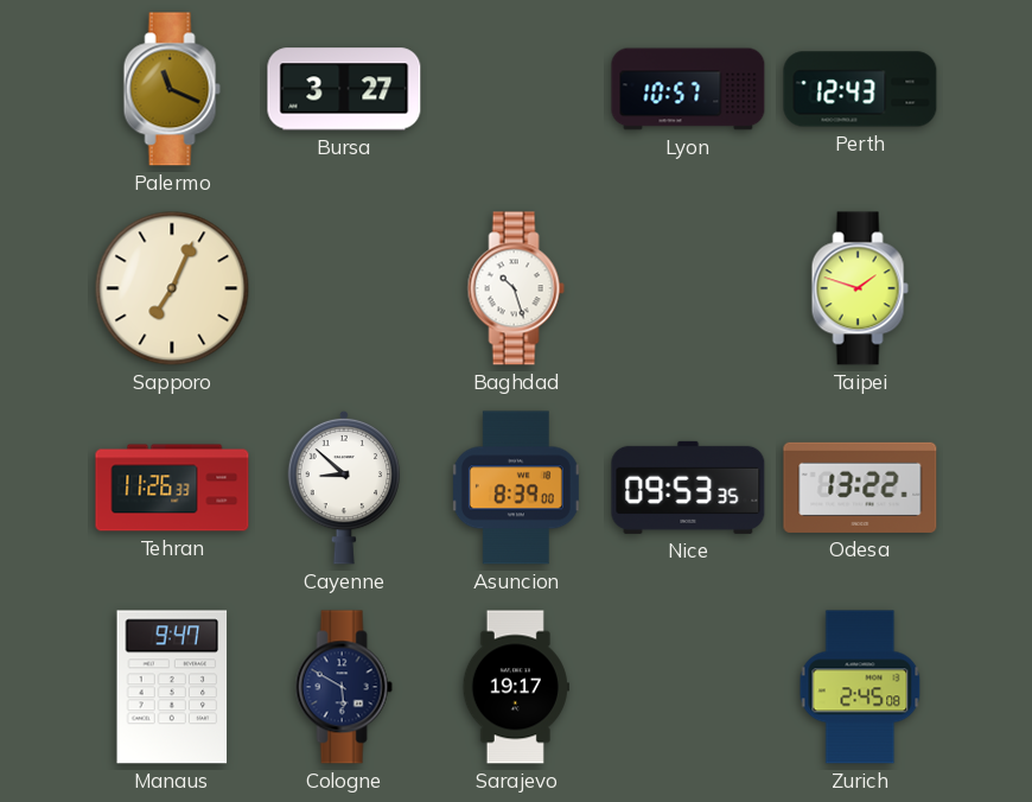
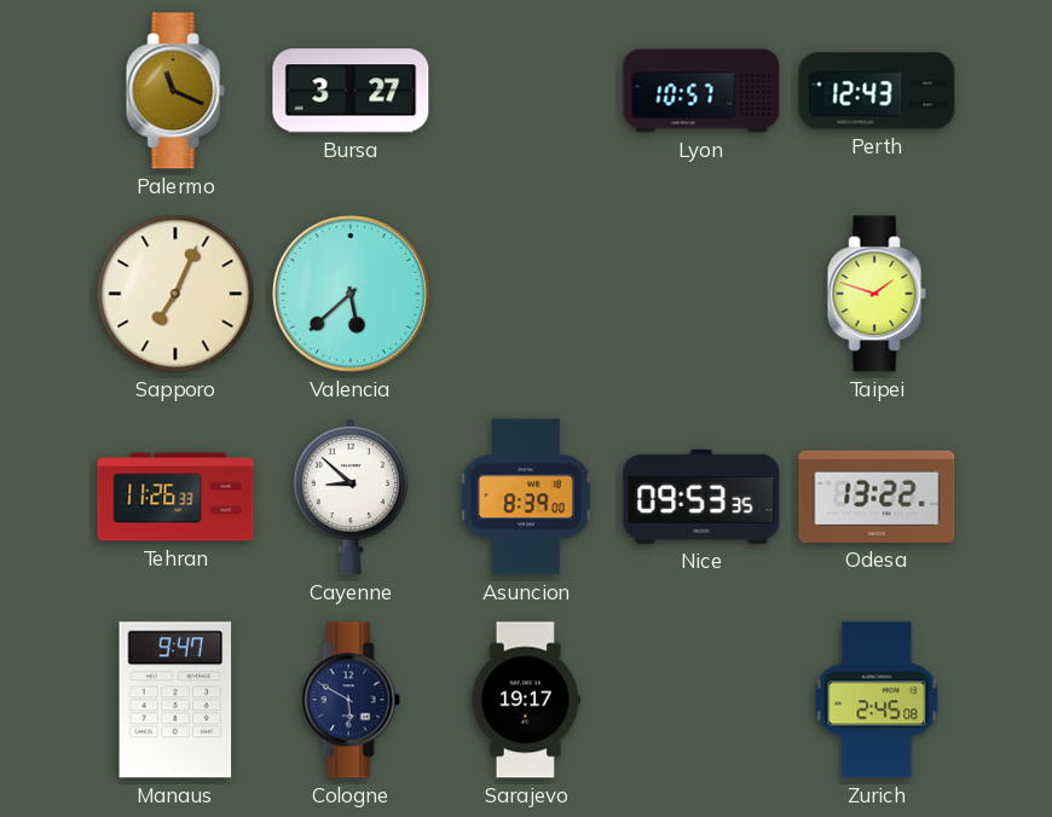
Valencia: none -> 5:38
Baghdad: 10:27 -> none
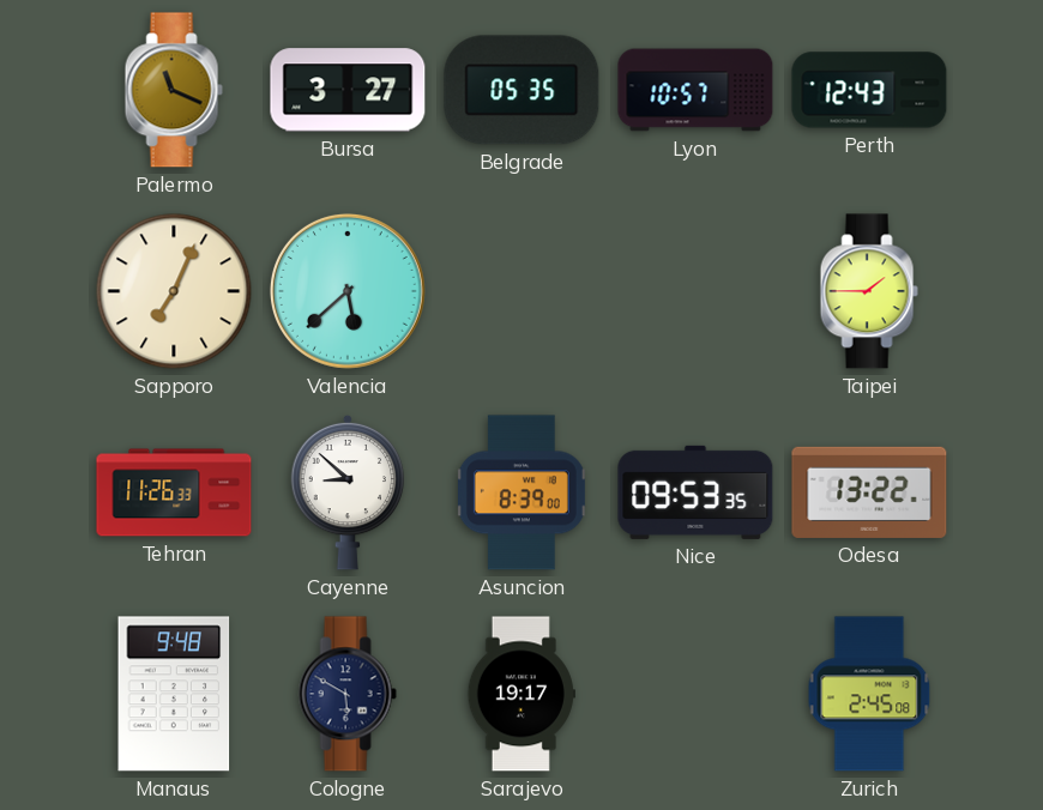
Belgrade: none -> 05:35
Taipei: 1:48 -> 1:45
Manaus: 9:47 -> 9:48
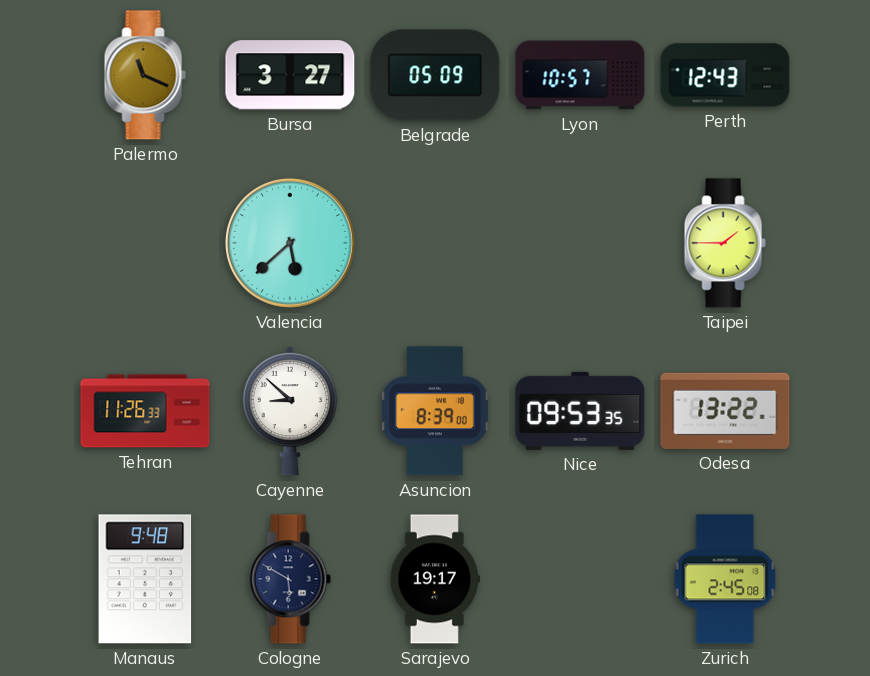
Belgrade: 05:35 -> 05:09
Sapporo: 7:04 -> none
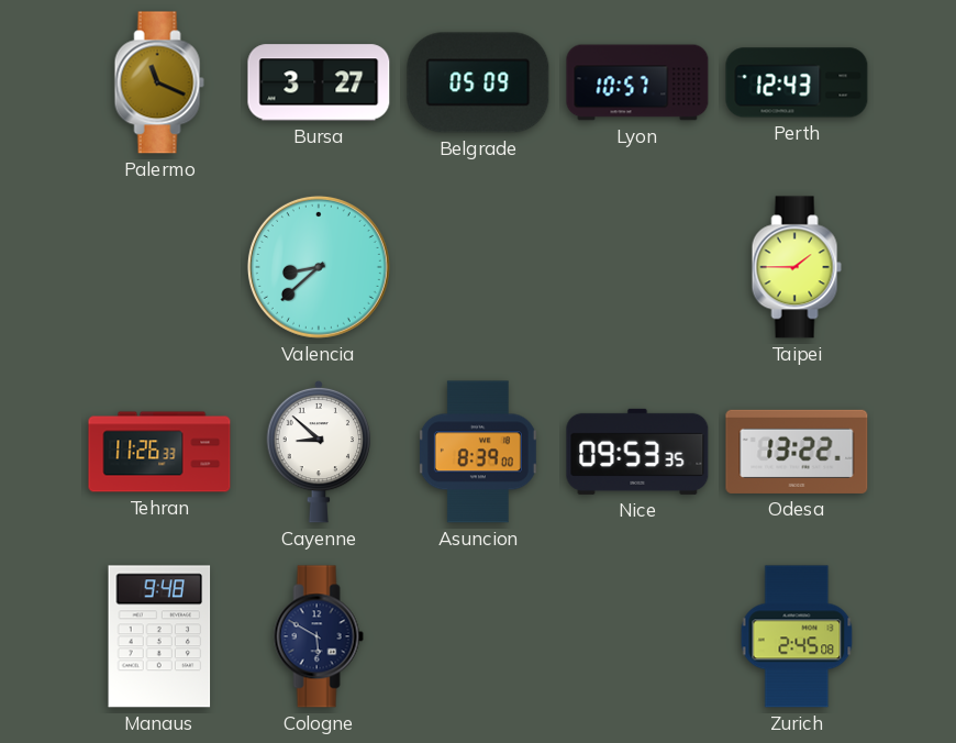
Valencia: 5:38 -> 8:38
Sarajevo: 19:17 -> none
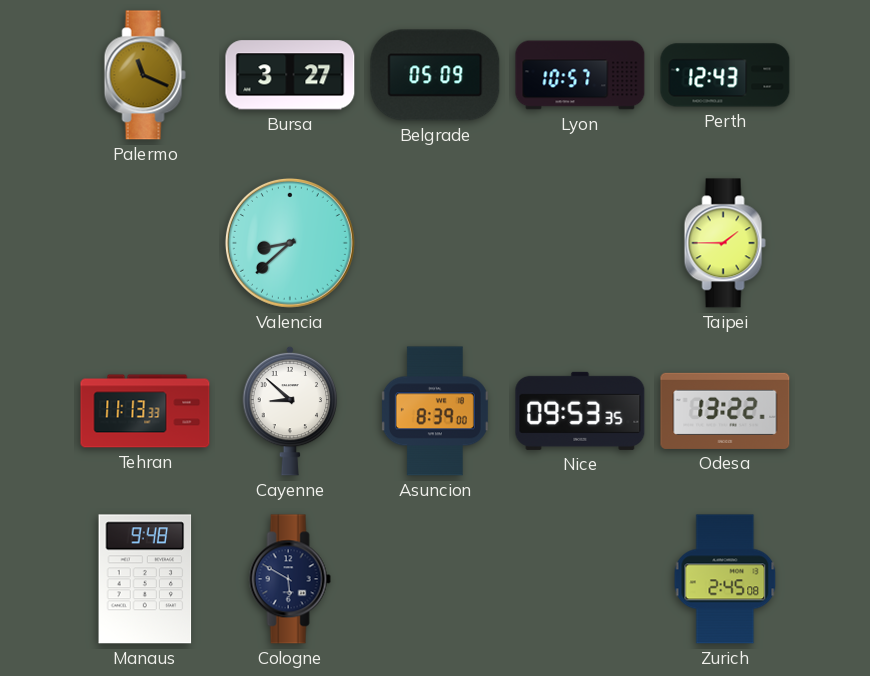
Tehran: 11:26 -> 11:13
